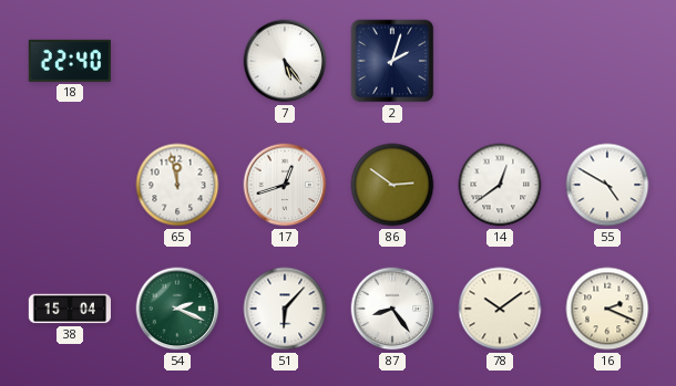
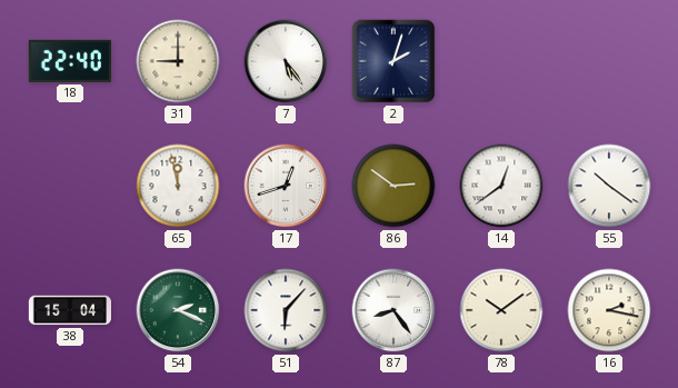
31: none -> 9:00
55: 4:50 -> 10:21
16: 2:19 -> 2:17
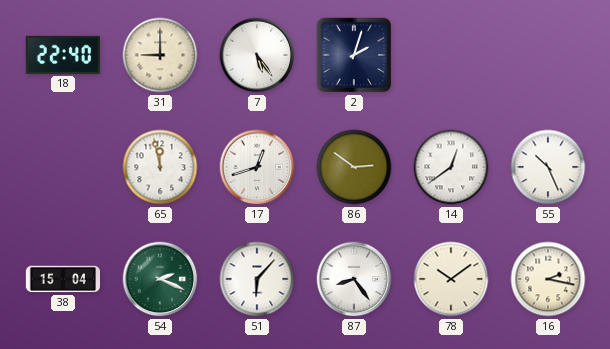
55: 10:21 -> 10:26
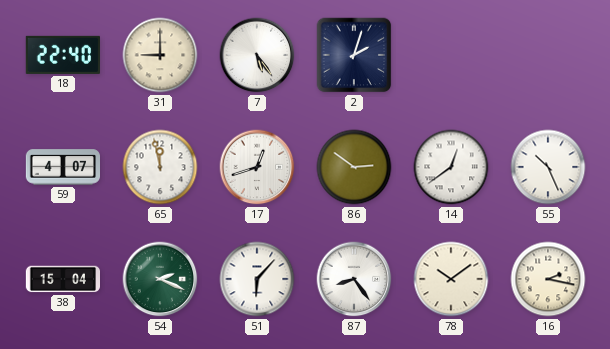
59: none -> 4:07
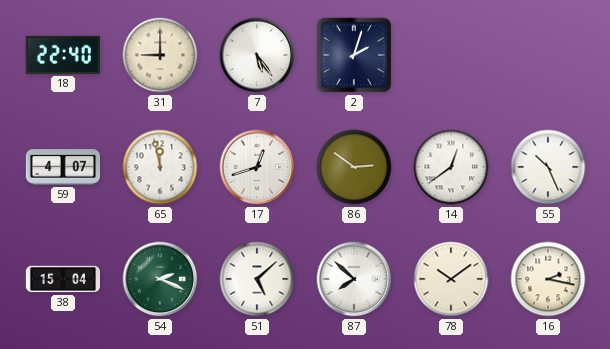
51: 6:07 -> 5:08
87: 8:24 -> 7:52
